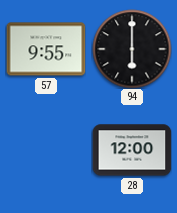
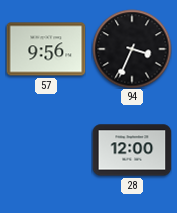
57: 9:55 -> 9:56
94: 6:00 -> 3:34
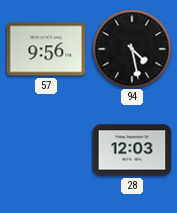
94: 3:34 -> 4:28
28: 12:00 -> 12:03
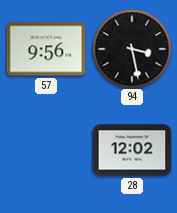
94: 4:28 -> 3:28
28: 12:03 -> 12:02
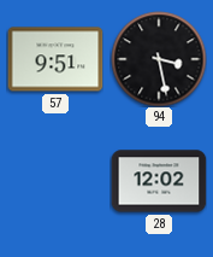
57: 9:56 -> 9:51
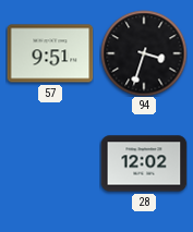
94: 3:28 -> 3:33
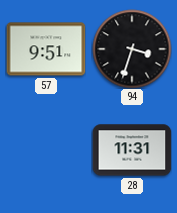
28: 12:02 -> 11:31
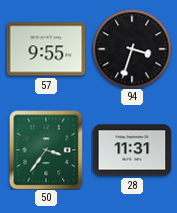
57: 9:51 -> 9:55
50: none -> 3:36
